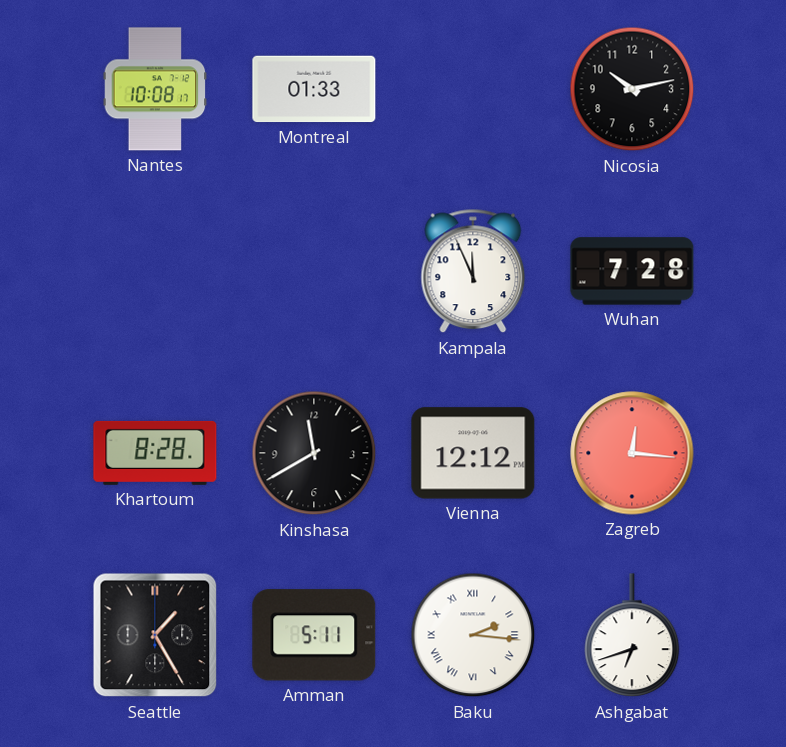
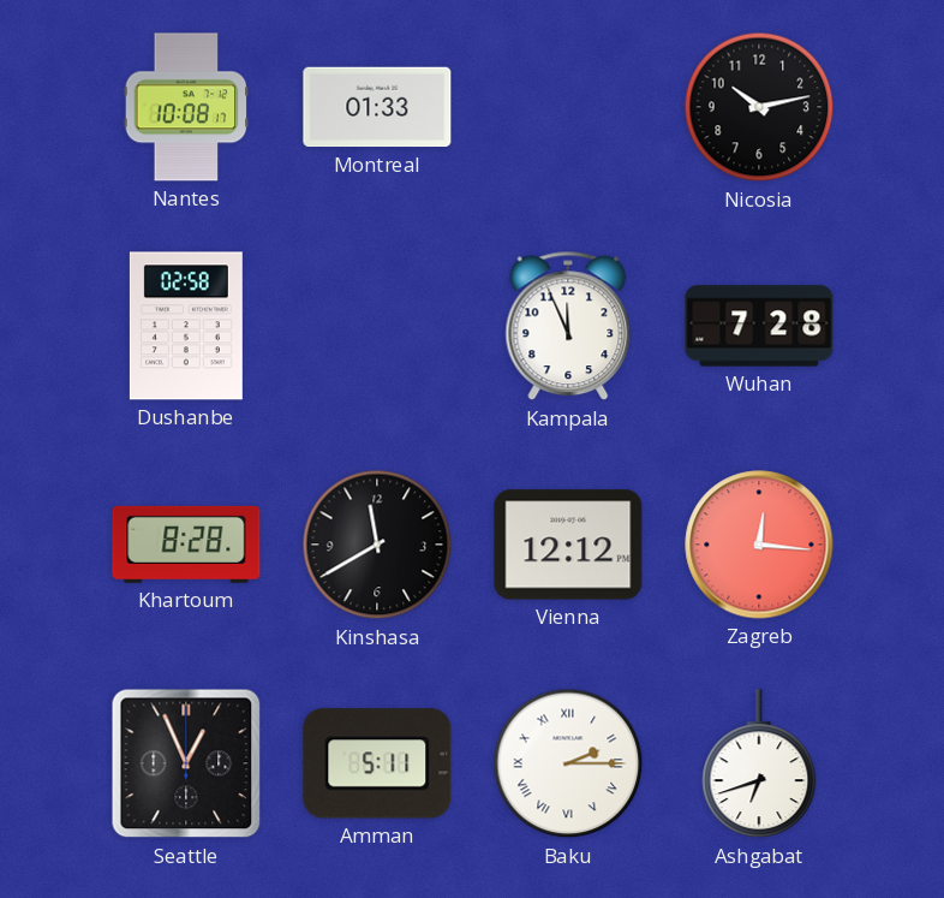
Dushanbe: none -> 02:58
Seattle: 1:25 -> 12:56
Baku: 2:16 -> 2:15
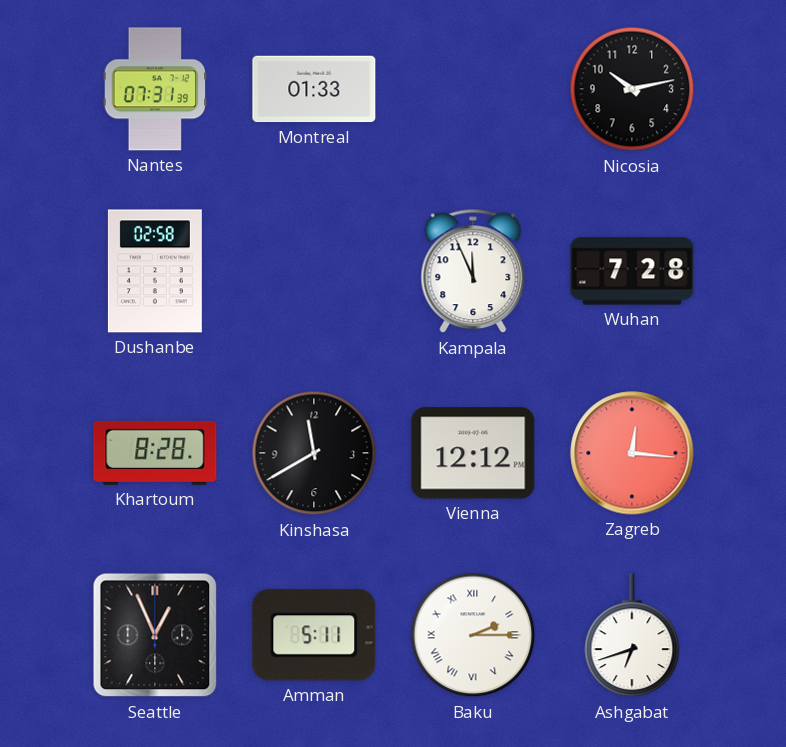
Nantes: 10:08 -> 07:31
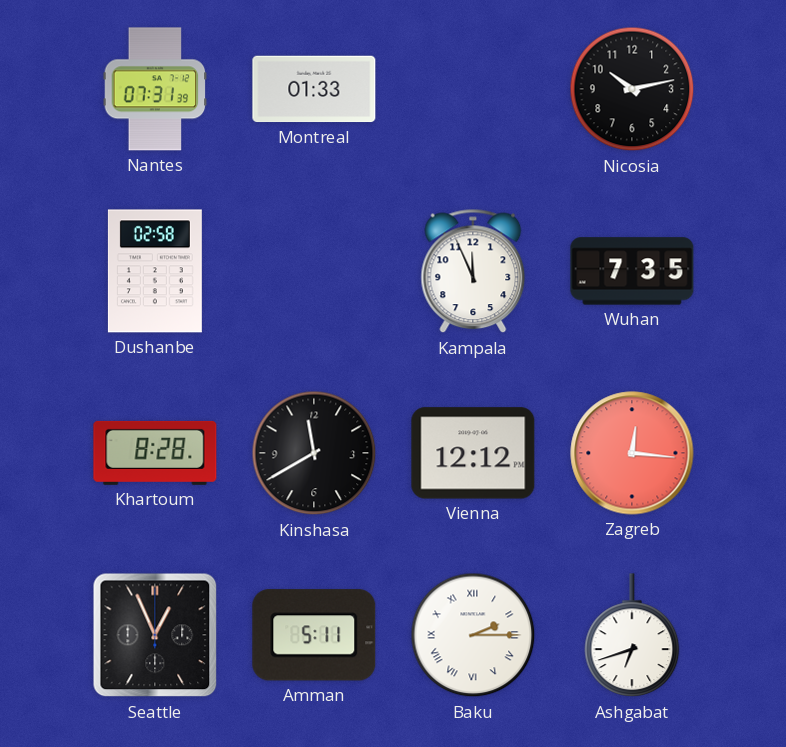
Wuhan: 7:28 -> 7:35
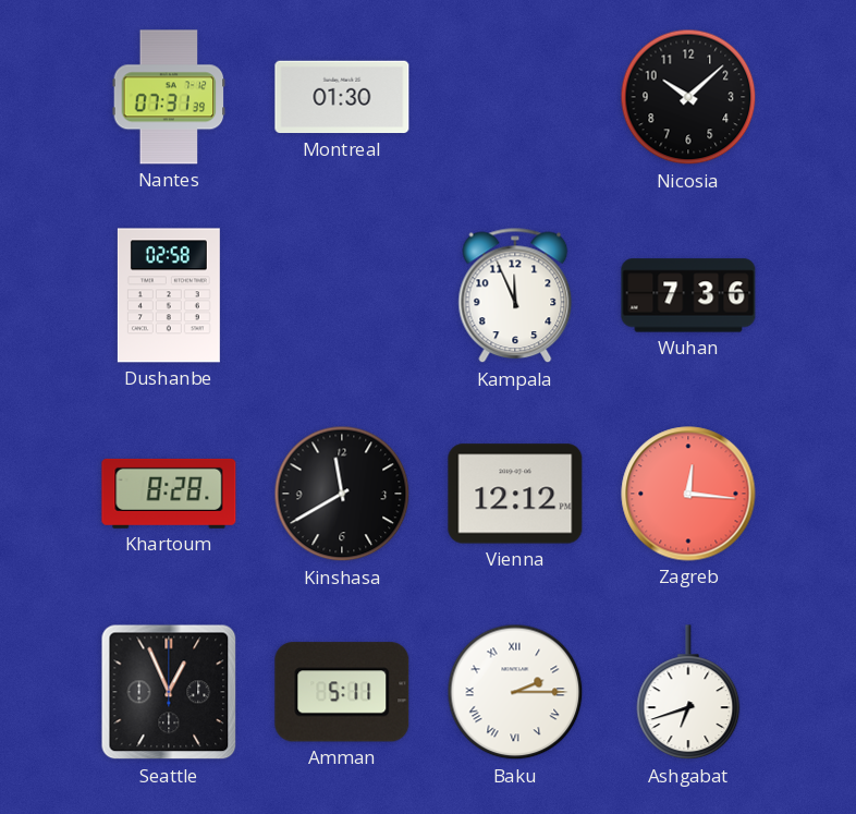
Montreal: 01:33 -> 01:30
Nicosia: 10:13 -> 10:08
Wuhan: 7:35 -> 7:36
